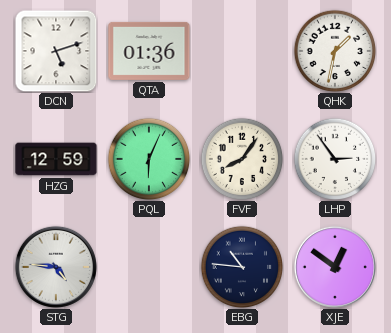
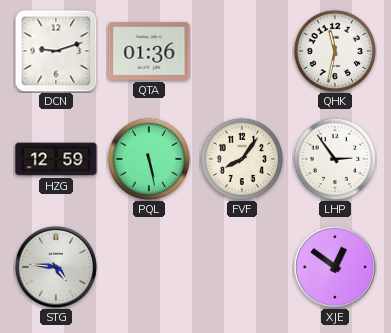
DCN: 5:12 -> 9:12
QHK: 1:32 -> 11:32
PQL: 6:04 -> 5:28
EBG: 10:46 -> none
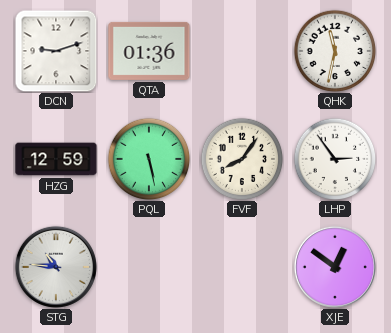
STG: 4:46 -> 10:46
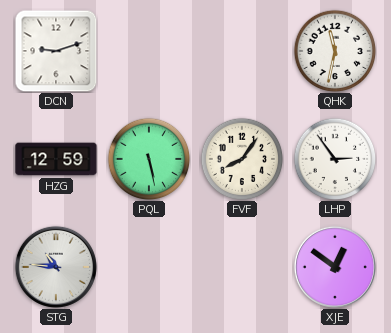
QTA: 01:36 -> none
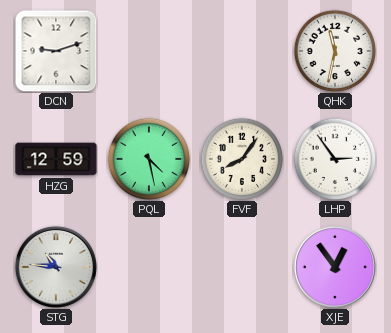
PQL: 5:28 -> 4:28
XJE: 12:51 -> 12:54
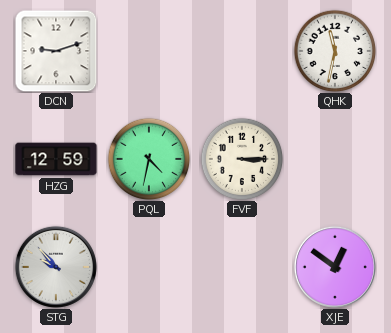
PQL: 4:28 -> 4:32
FVF: 8:06 -> 3:15
LHP: 2:54 -> none
STG: 10:46 -> 9:53
XJE: 12:54 -> 12:51
